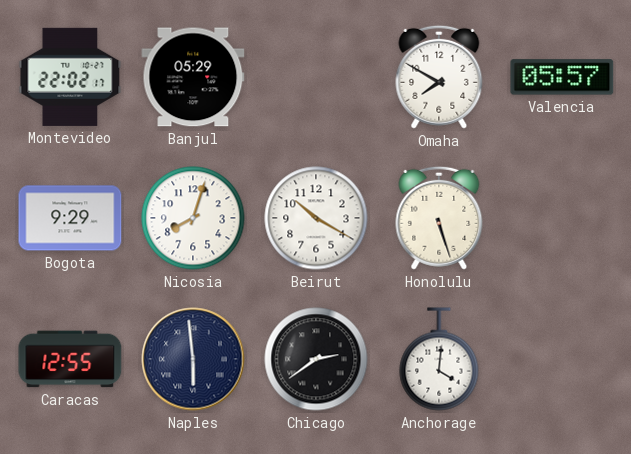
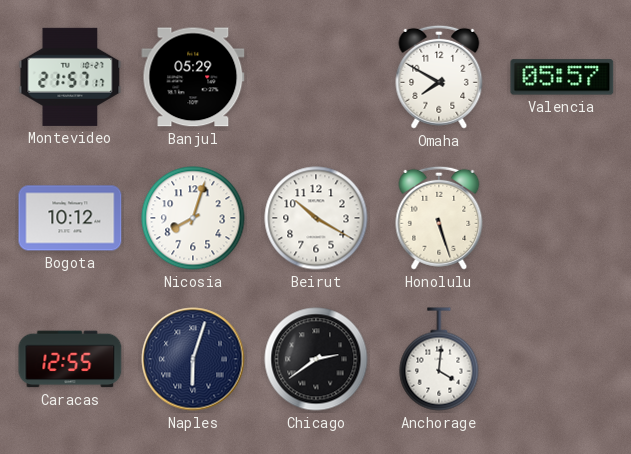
Montevideo: 22:02 -> 21:57
Bogota: 9:29 -> 10:12
Naples: 5:59 -> 6:03
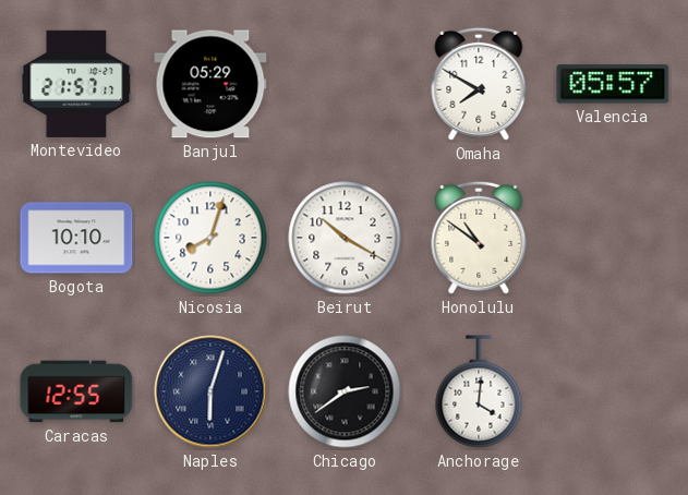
Bogota: 10:12 -> 10:10
Honolulu: 5:27 -> 10:51
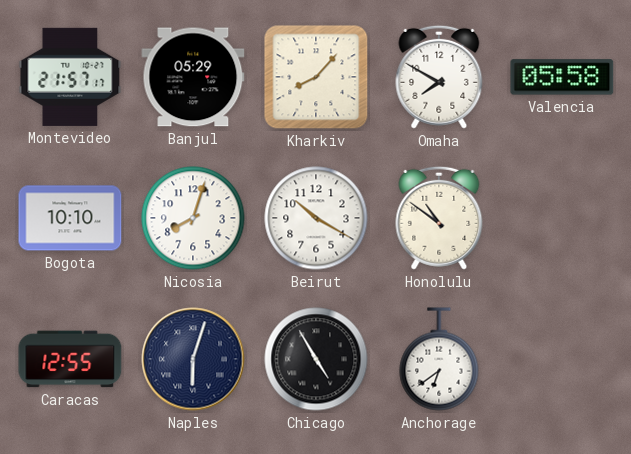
Kharkiv: none -> 8:07
Valencia: 05:57 -> 05:58
Chicago: 2:39 -> 4:55
Anchorage: 4:01 -> 6:39
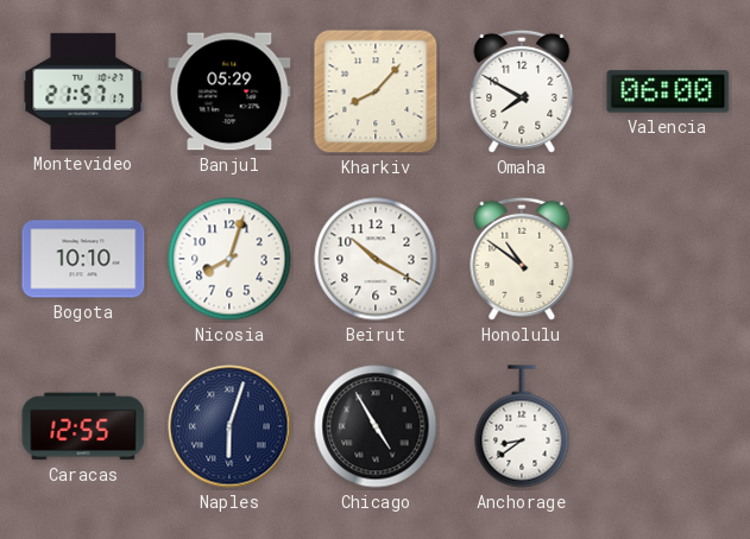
Valencia: 05:58 -> 06:00
Anchorage: 6:39 -> 8:39
